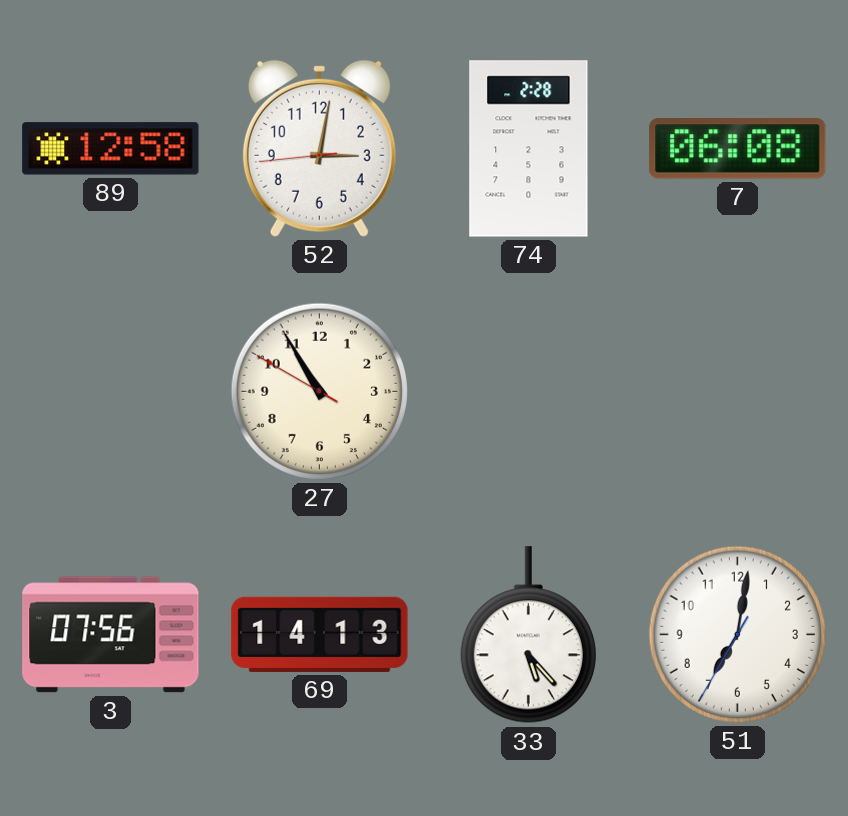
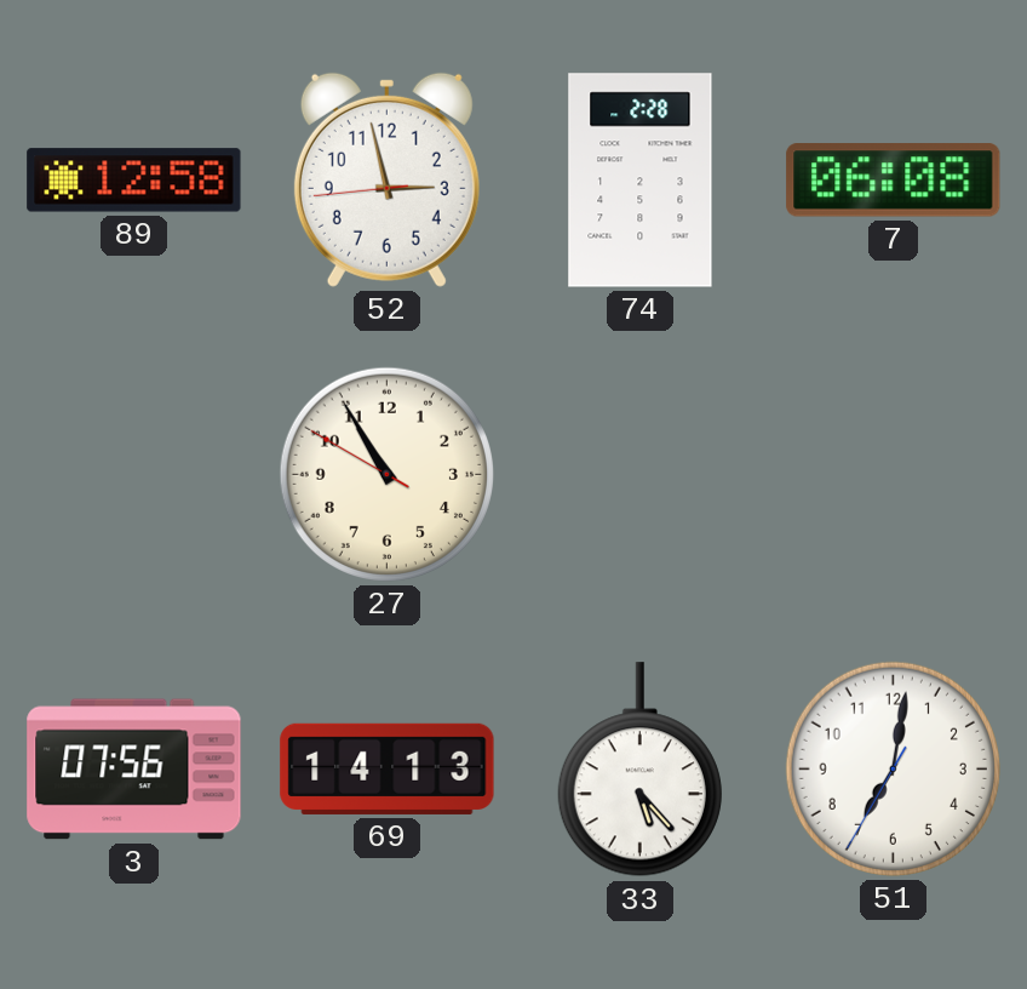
52: 3:01 -> 2:57
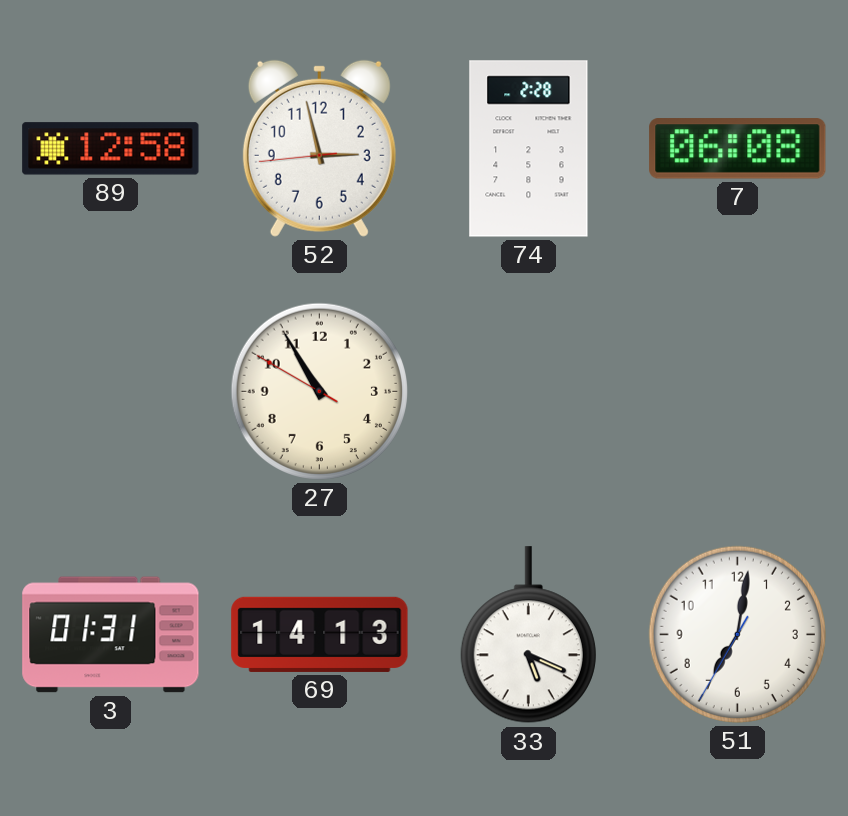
3: 07:56 -> 01:31
33: 5:23 -> 5:19
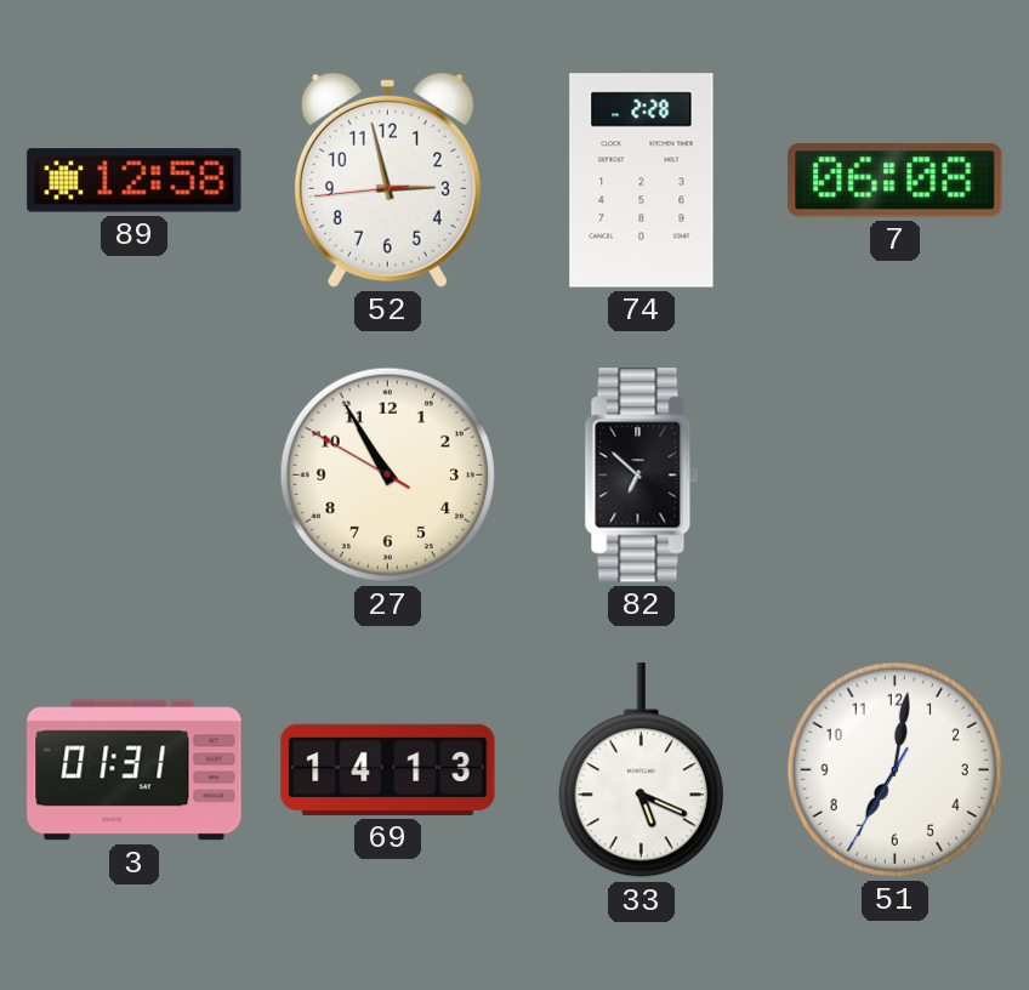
82: none -> 6:52
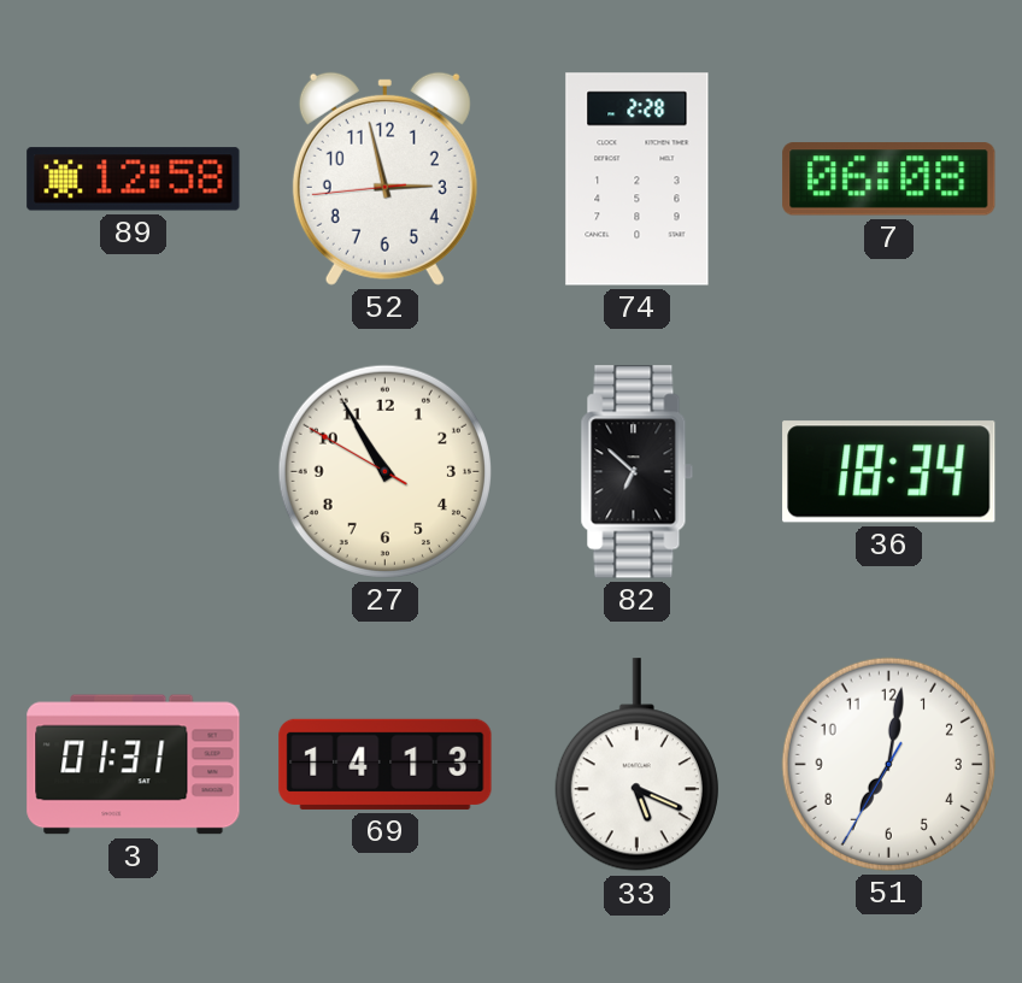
36: none -> 18:34
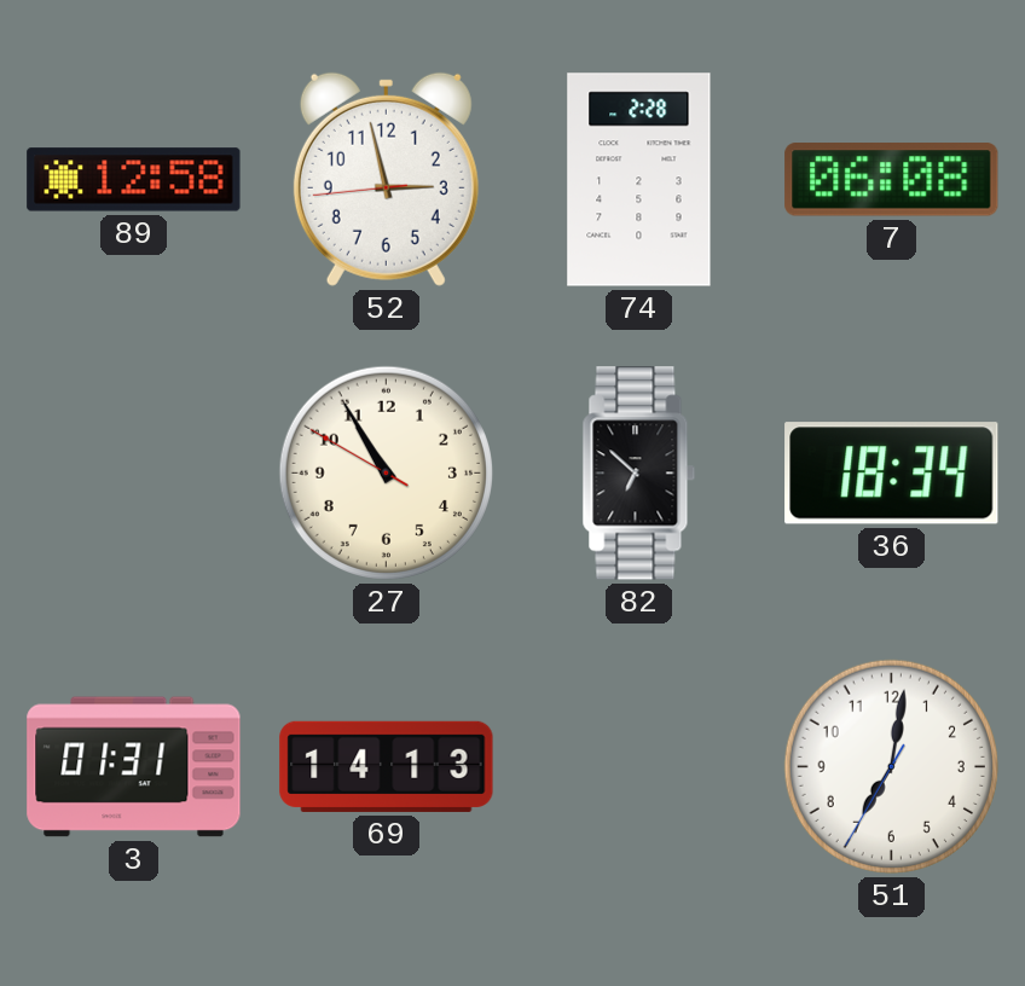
33: 5:19 -> none
